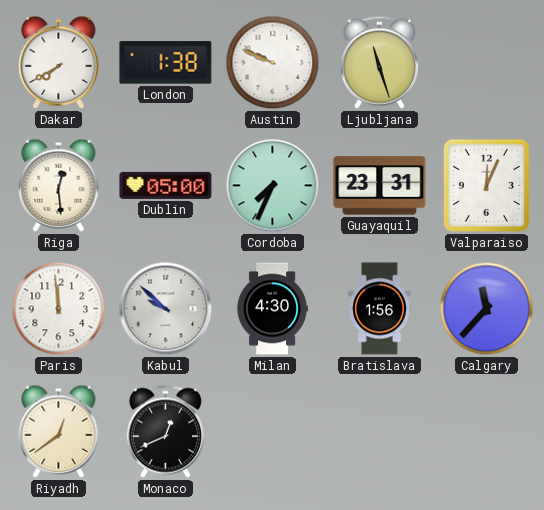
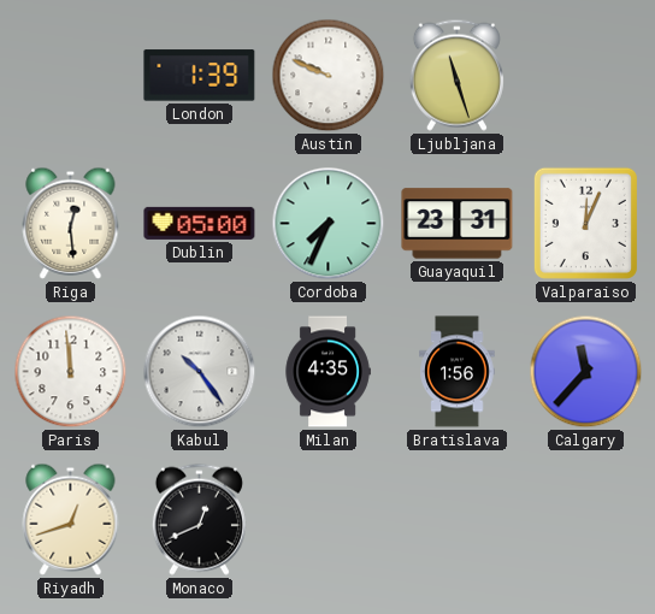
Dakar: 7:40 -> none
London: 1:38 -> 1:39
Kabul: 9:52 -> 10:24
Milan: 4:30 -> 4:35
Riyadh: 12:39 -> 12:42
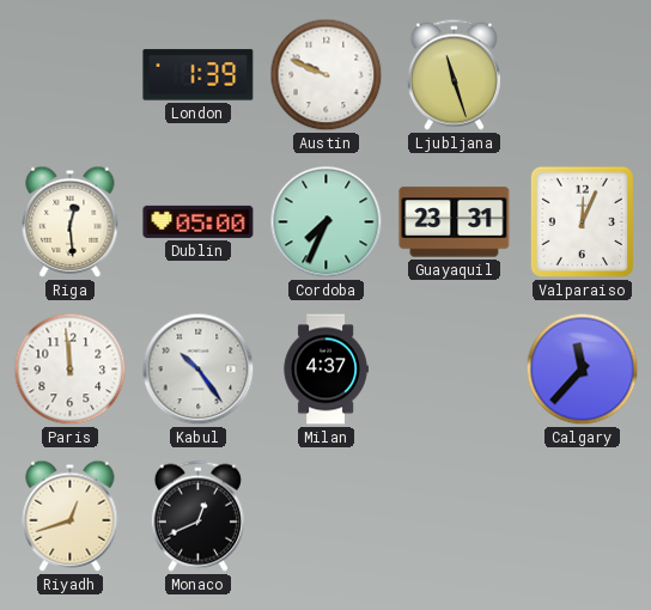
Milan: 4:35 -> 4:37
Bratislava: 1:56 -> none
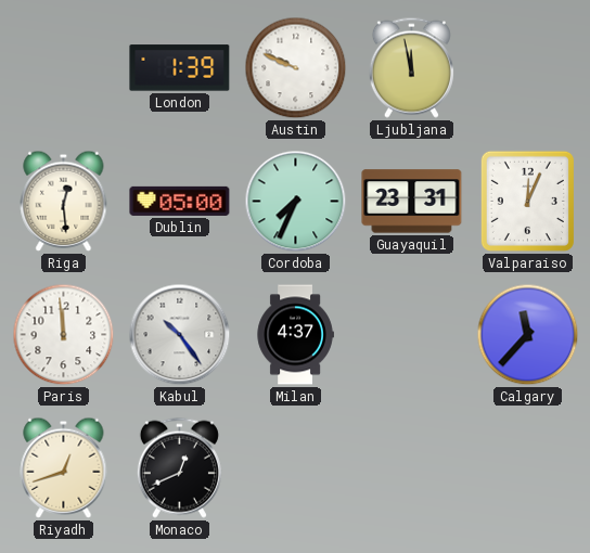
Ljubljana: 11:27 -> 11:58
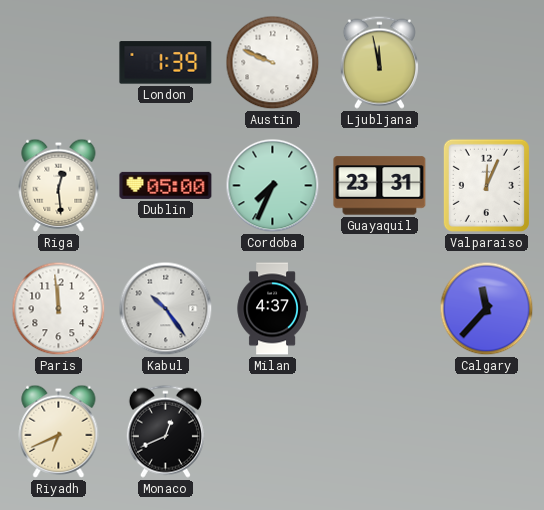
Riyadh: 12:42 -> 6:41
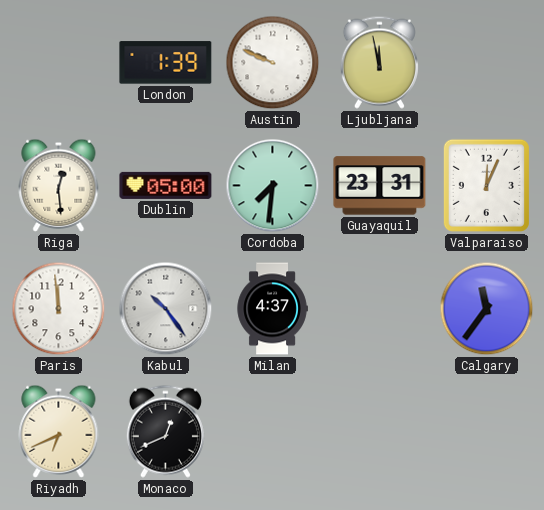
Cordoba: 7:34 -> 7:31
Calgary: 11:37 -> 11:36
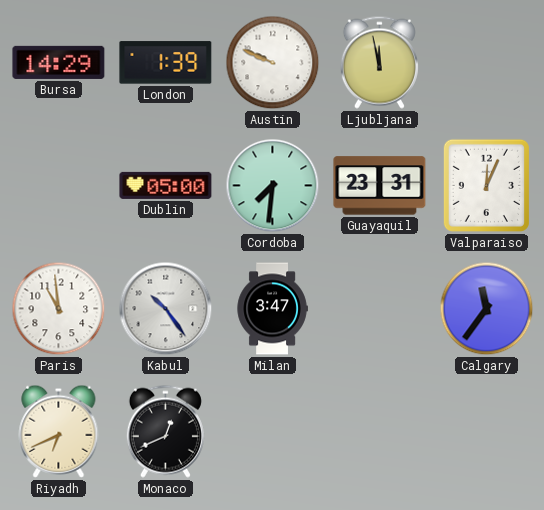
Bursa: none -> 14:29
Riga: 12:29 -> none
Paris: 11:59 -> 10:59
Milan: 4:37 -> 3:47
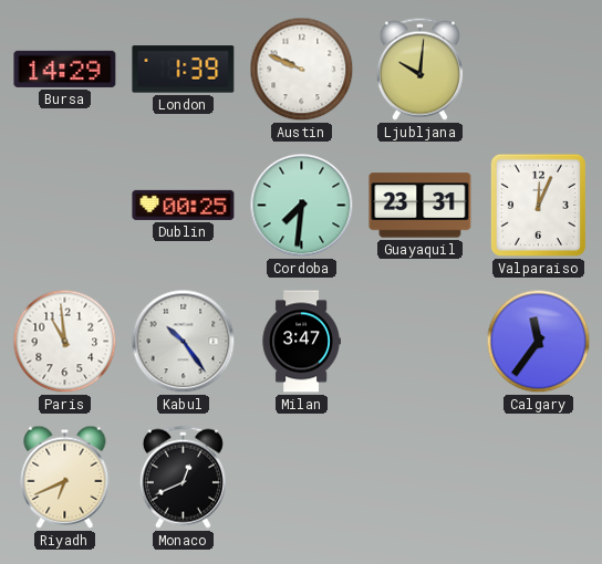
Ljubljana: 11:58 -> 10:01
Dublin: 05:00 -> 00:25
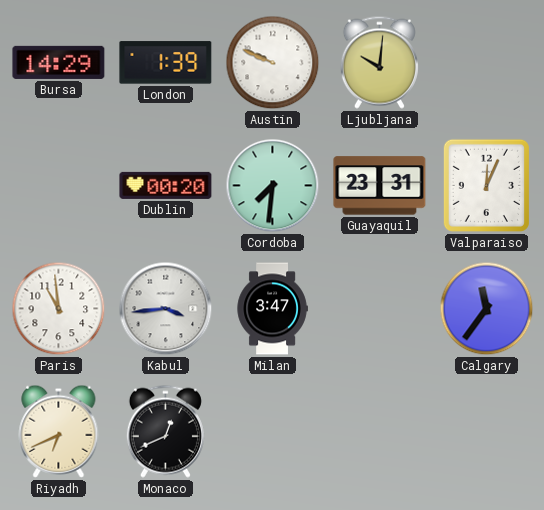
Dublin: 00:25 -> 00:20
Kabul: 10:24 -> 3:44
